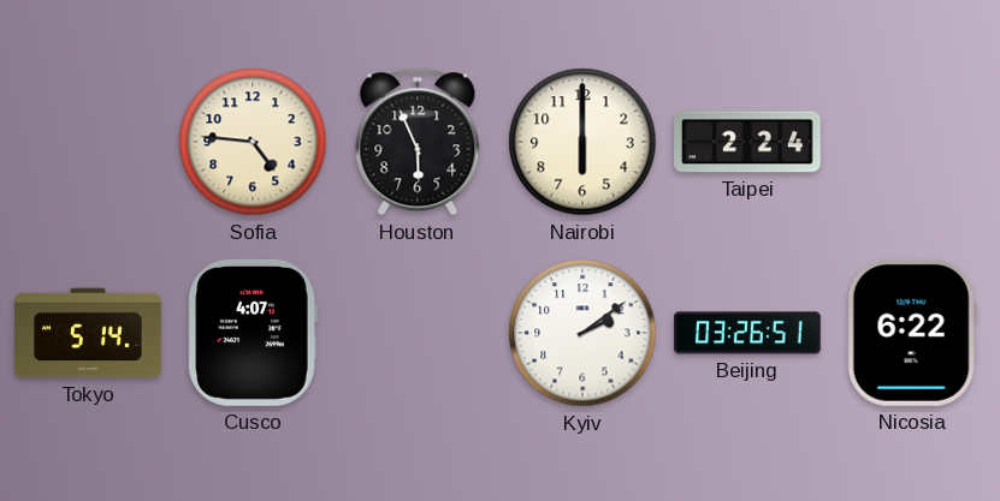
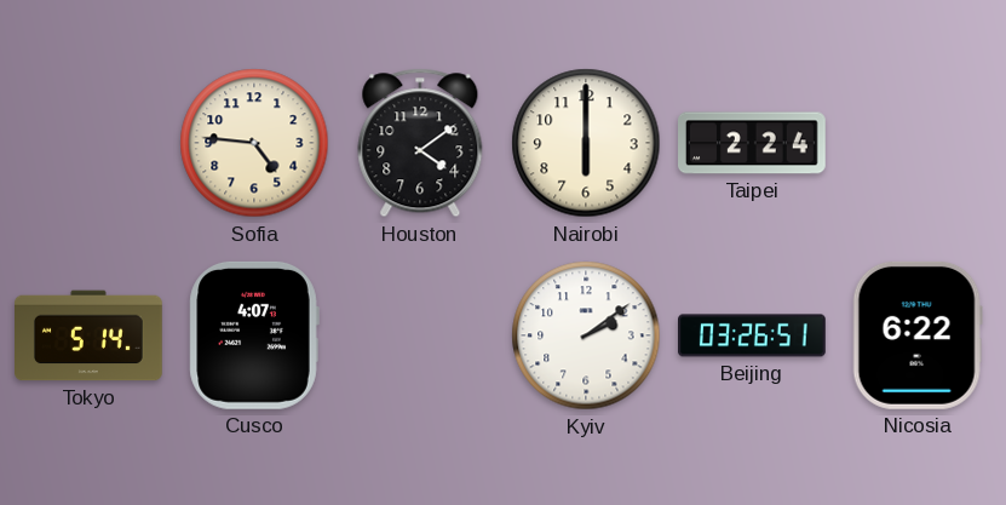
Houston: 5:56 -> 4:09
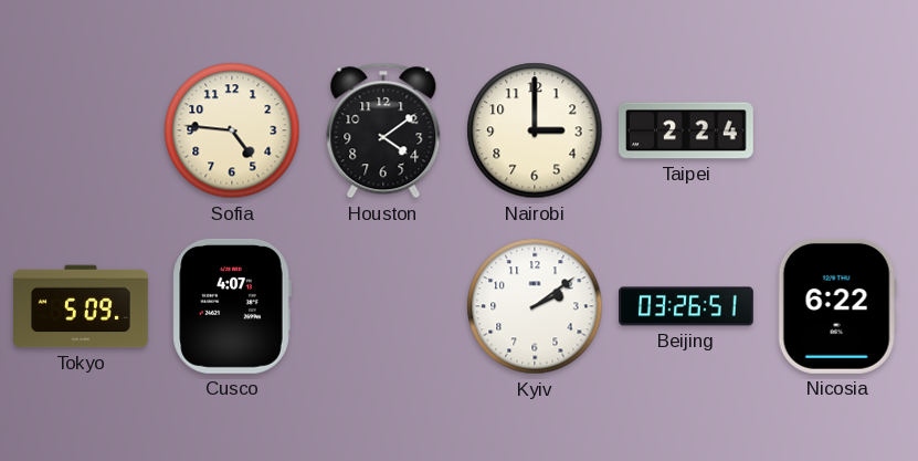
Nairobi: 6:00 -> 3:00
Tokyo: 5:14 -> 5:09
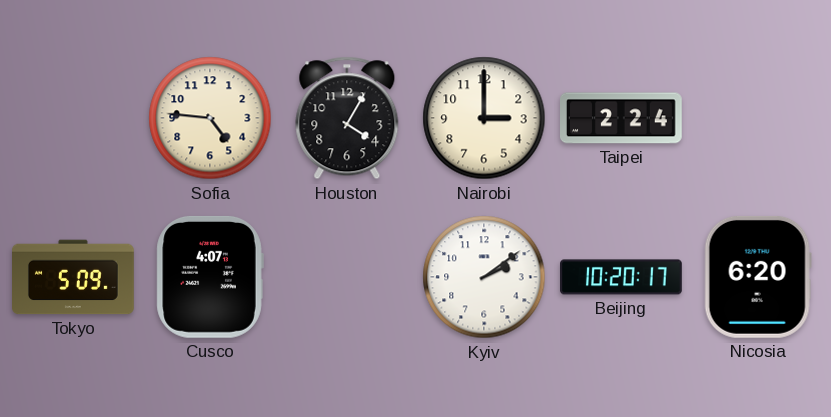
Houston: 4:09 -> 4:05
Beijing: 03:26 -> 10:20
Nicosia: 6:22 -> 6:20
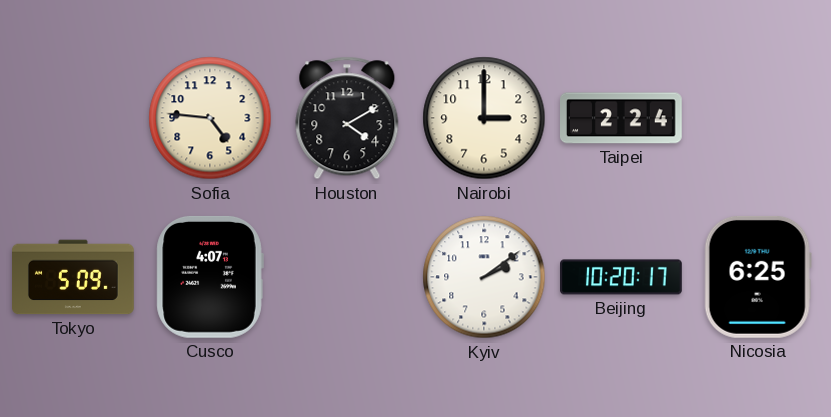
Houston: 4:05 -> 4:10
Nicosia: 6:20 -> 6:25
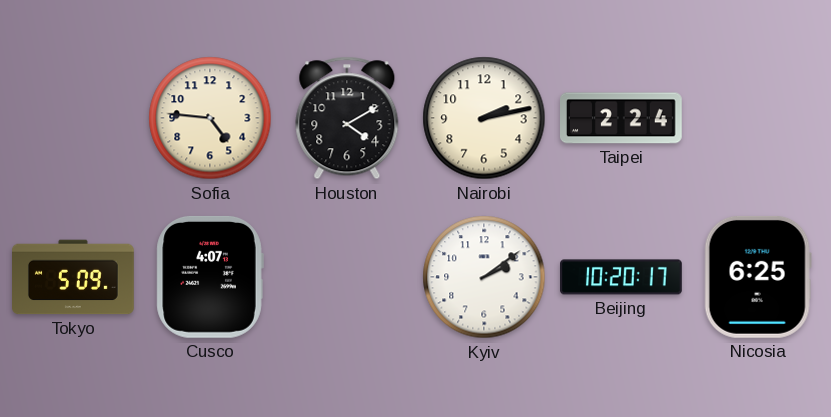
Nairobi: 3:00 -> 2:13
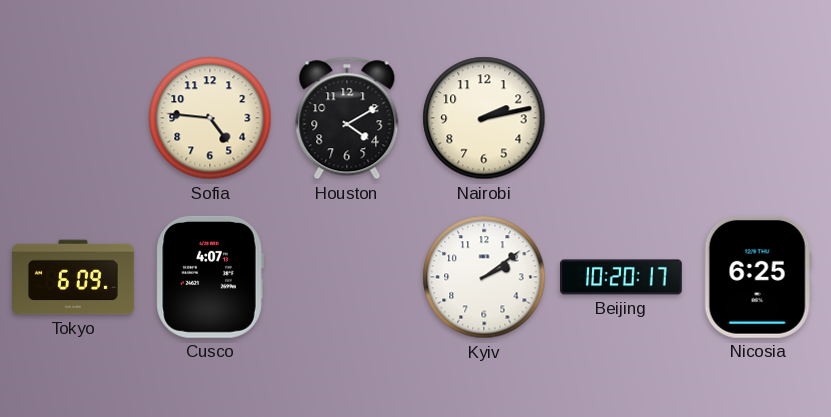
Taipei: 2:24 -> none
Tokyo: 5:09 -> 6:09
